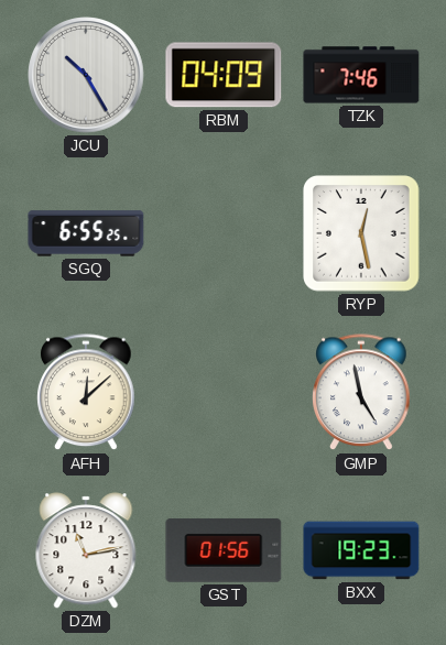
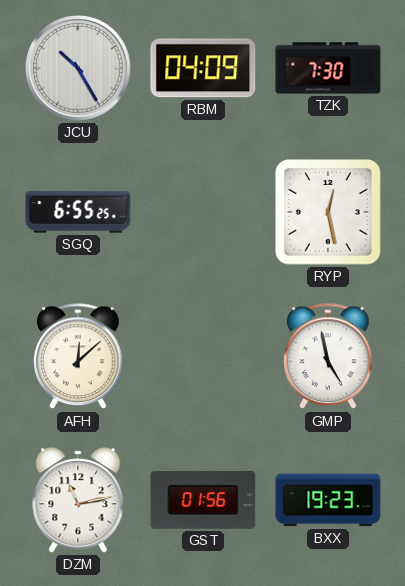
TZK: 7:46 -> 7:30
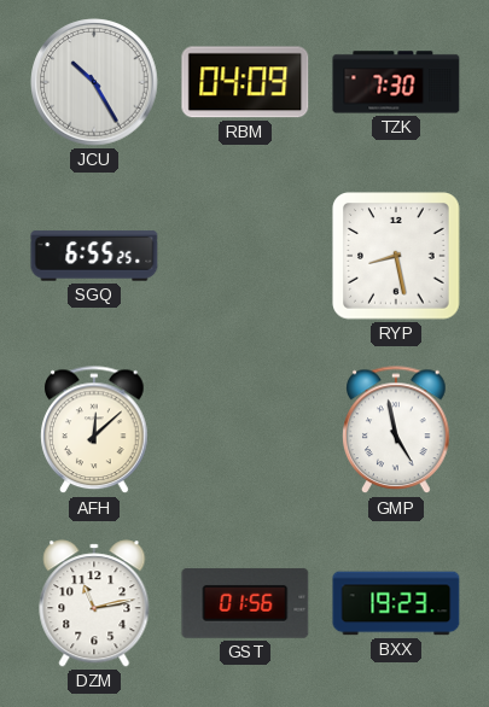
RYP: 12:28 -> 8:28
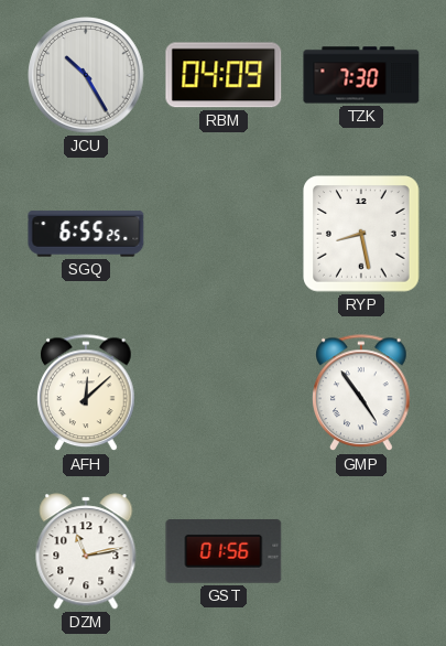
GMP: 4:58 -> 4:54
BXX: 19:23 -> none
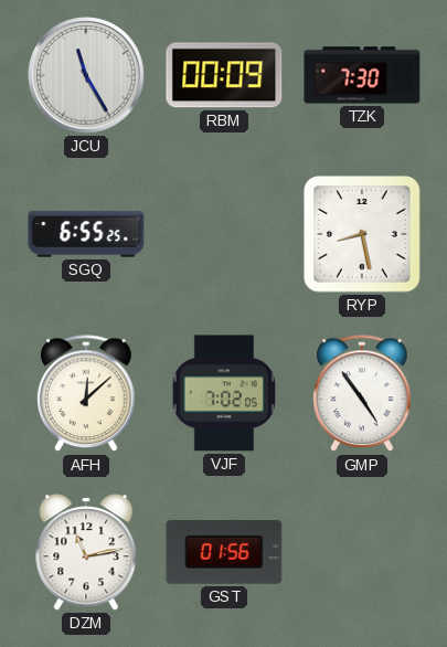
JCU: 10:25 -> 11:25
RBM: 04:09 -> 00:09
VJF: none -> 7:02
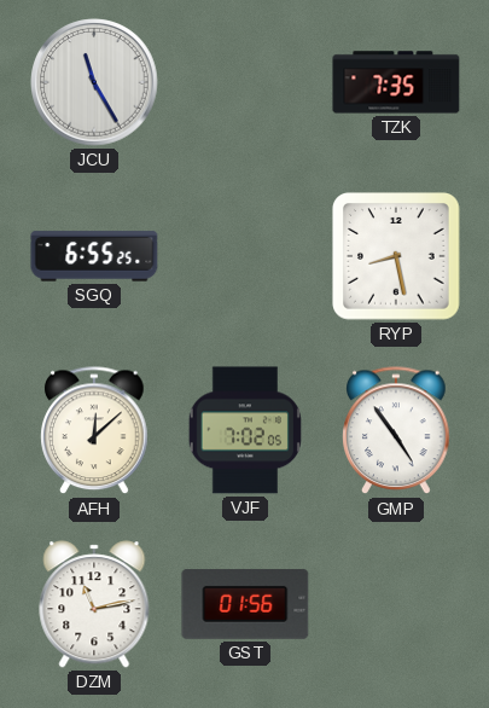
RBM: 00:09 -> none
TZK: 7:30 -> 7:35
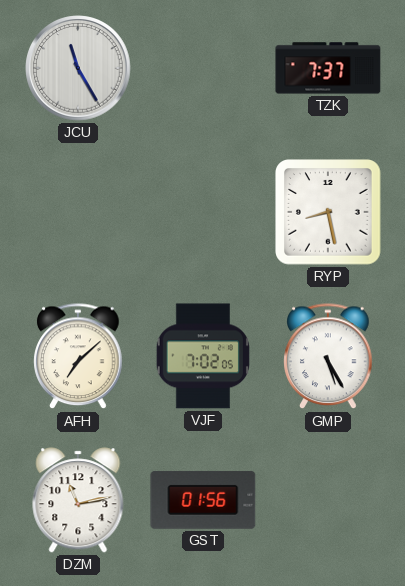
TZK: 7:35 -> 7:37
SGQ: 6:55 -> none
AFH: 12:08 -> 7:08
GMP: 4:54 -> 5:25
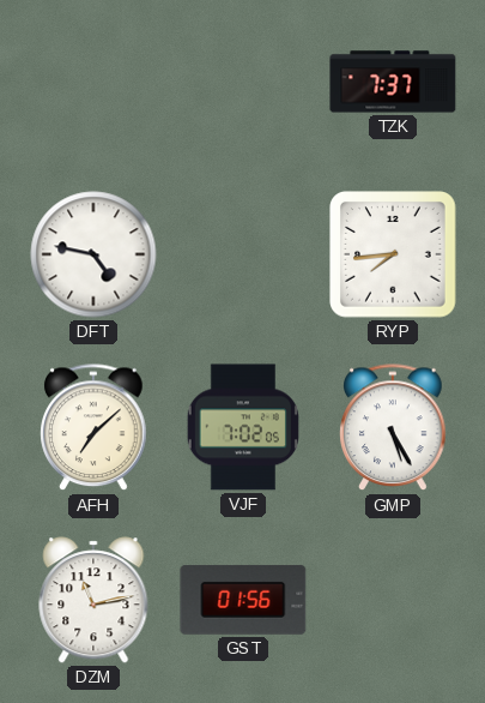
JCU: 11:25 -> none
DFT: none -> 4:47
RYP: 8:28 -> 7:44
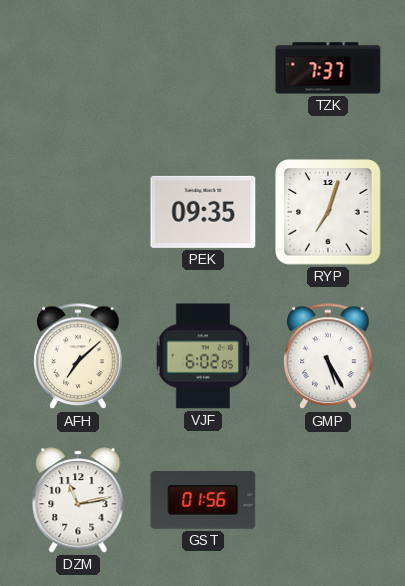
DFT: 4:47 -> none
PEK: none -> 09:35
RYP: 7:44 -> 7:03
VJF: 7:02 -> 6:02
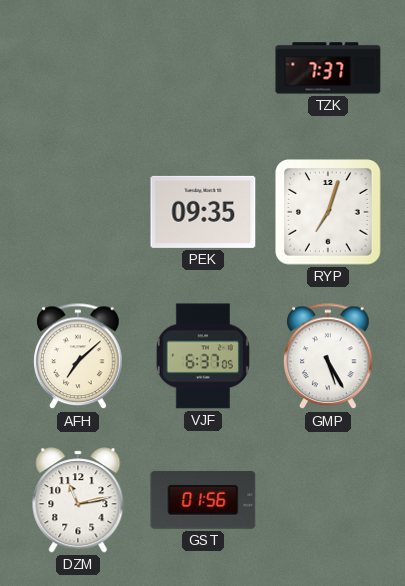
VJF: 6:02 -> 6:37
